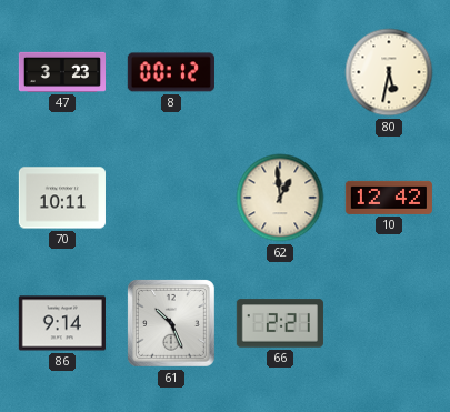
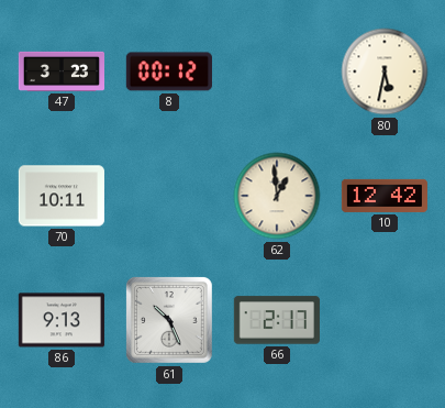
86: 9:14 -> 9:13
66: 2:21 -> 2:17
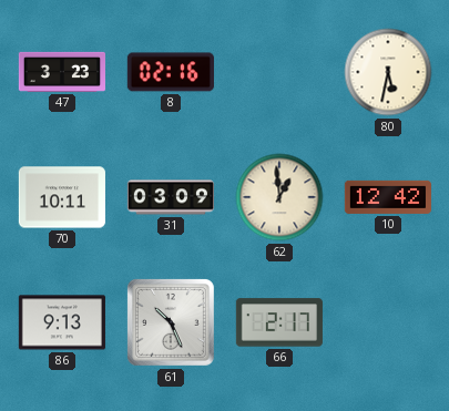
8: 00:12 -> 02:16
31: none -> 03:09
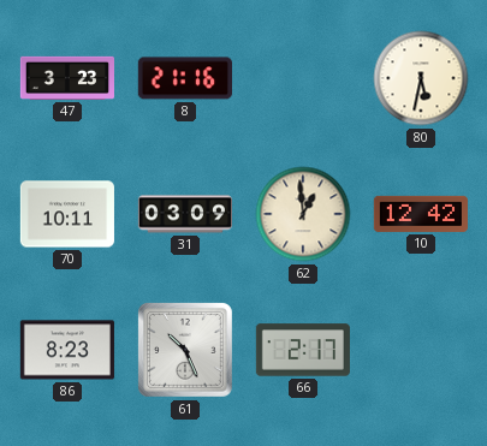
8: 02:16 -> 21:16
86: 9:13 -> 8:23
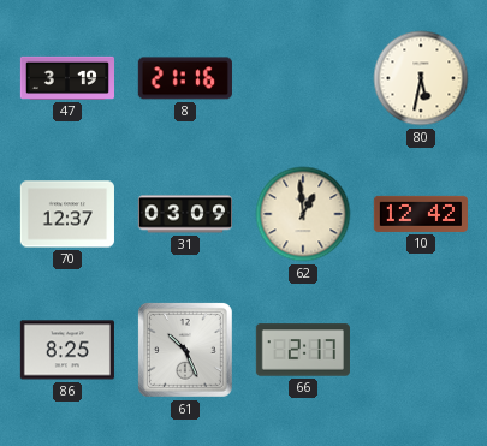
47: 3:23 -> 3:19
70: 10:11 -> 12:37
86: 8:23 -> 8:25
